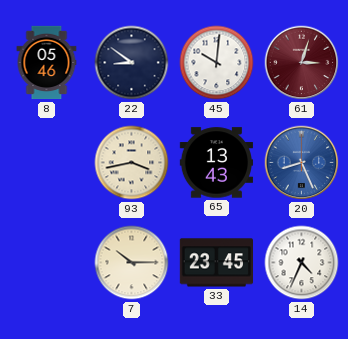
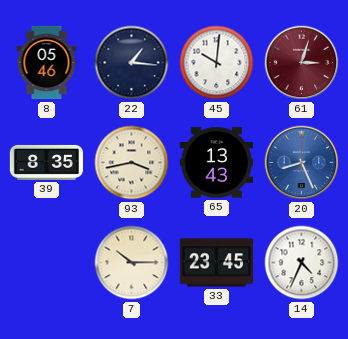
22: 8:51 -> 1:16
39: none -> 8:35
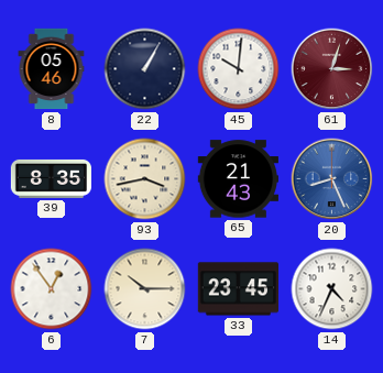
22: 1:16 -> 1:05
65: 13:43 -> 21:43
6: none -> 12:54
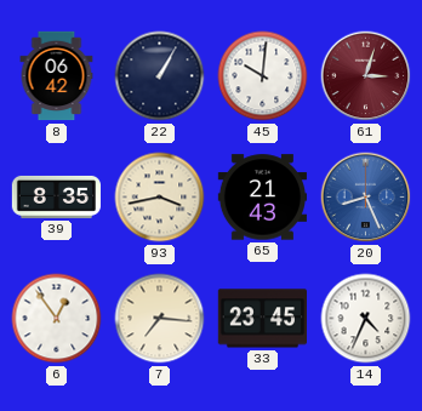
8: 05:46 -> 06:42
7: 10:15 -> 7:16
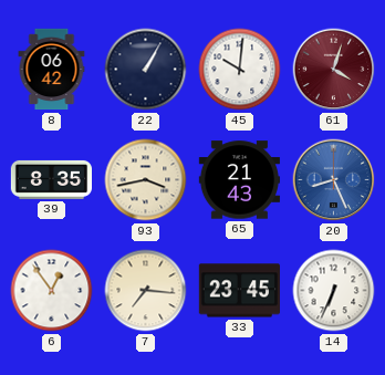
61: 3:03 -> 4:03
14: 4:34 -> 6:34
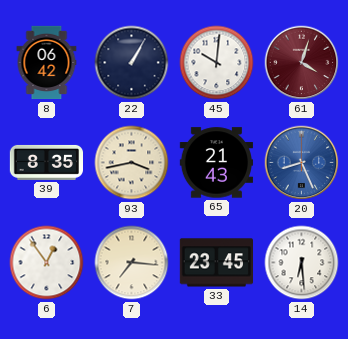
14: 6:34 -> 6:29
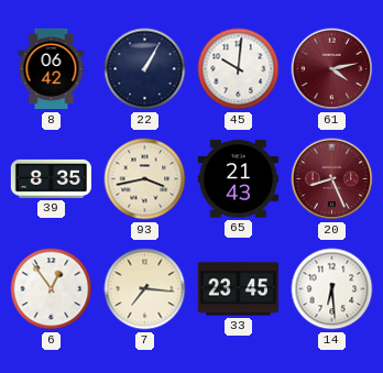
61: 4:03 -> 4:13
20 dial: blue -> burgundy
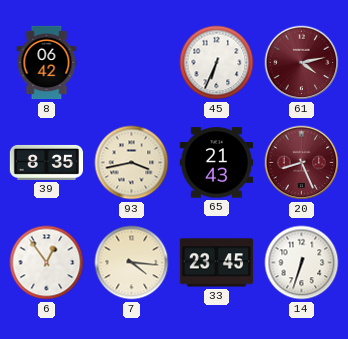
22: 1:05 -> none
45: 10:01 -> 6:34
7: 7:16 -> 4:16
14: 6:29 -> 6:33
